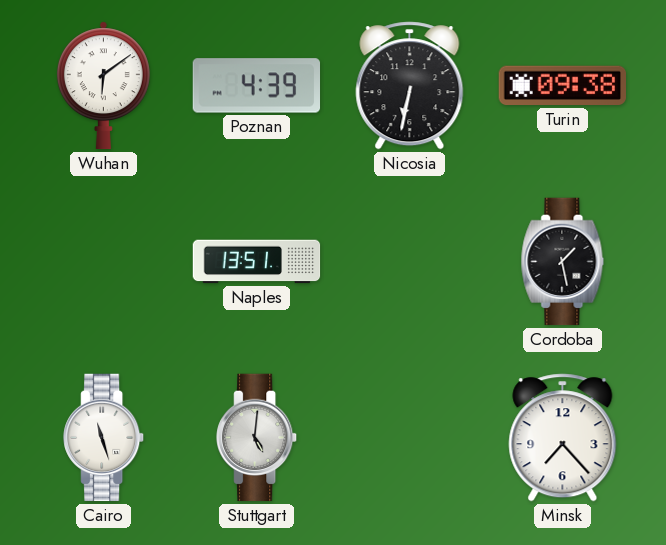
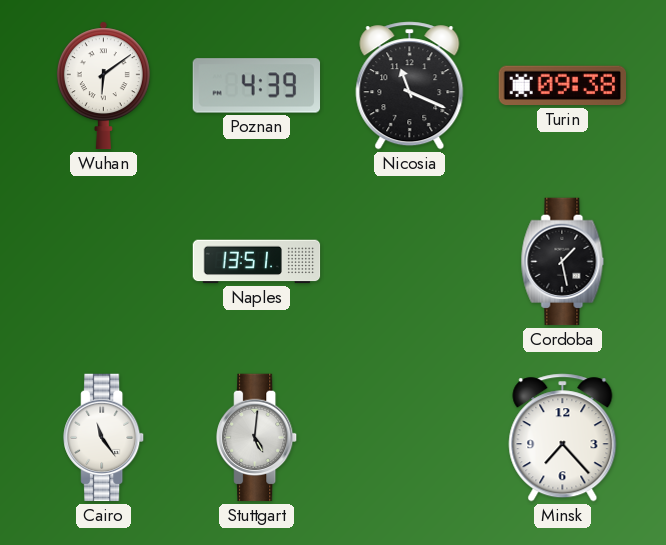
Nicosia: 6:32 -> 11:19
Cairo: 11:27 -> 11:24
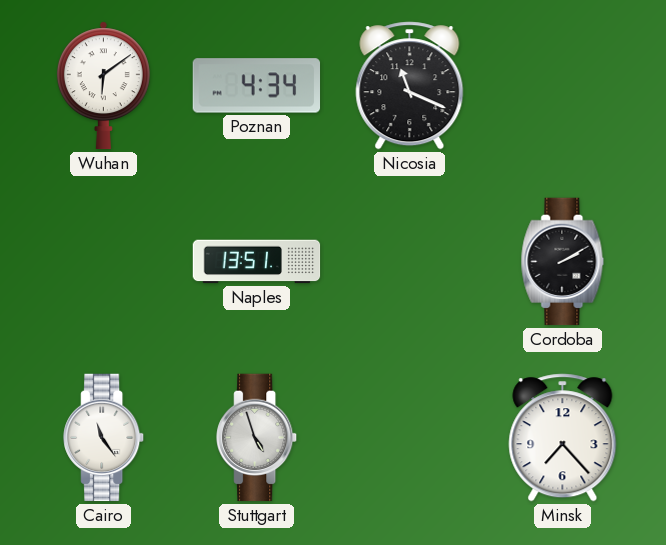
Poznan: 4:39 -> 4:34
Turin: 09:38 -> none
Cordoba: 1:28 -> 2:10
Stuttgart: 5:01 -> 4:57
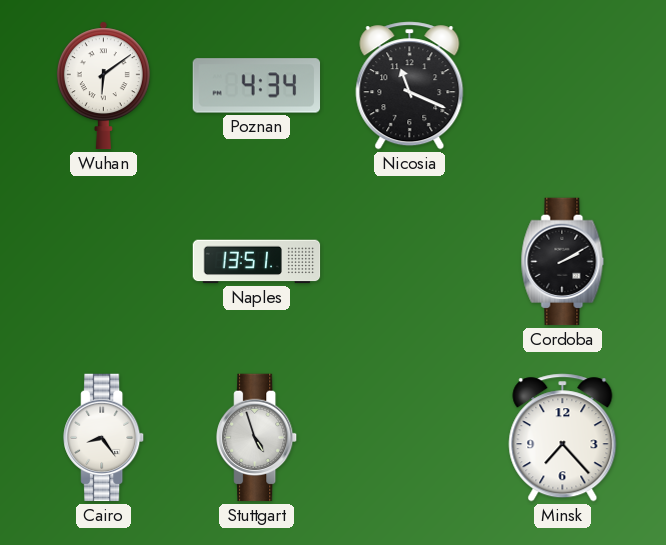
Cairo: 11:24 -> 8:24
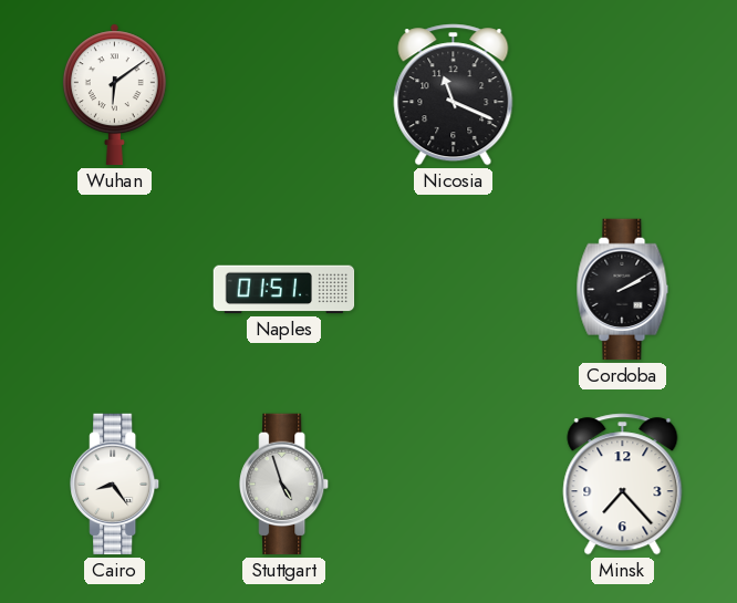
Poznan: 4:34 -> none
Naples: 13:51 -> 01:51
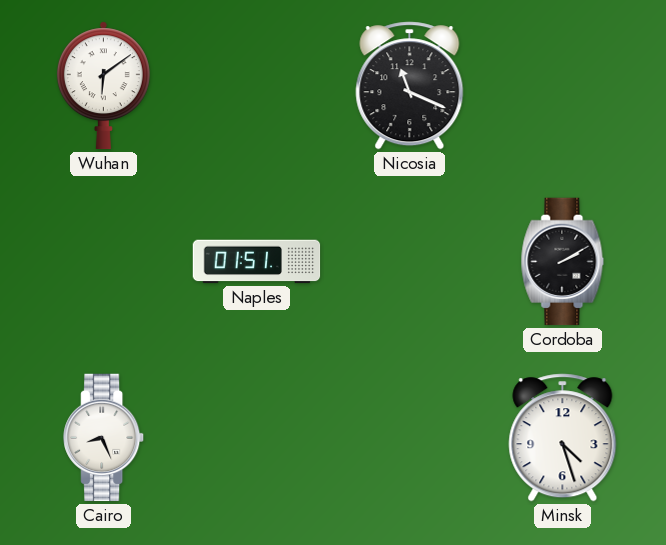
Cairo: 8:24 -> 8:26
Stuttgart: 4:57 -> none
Minsk: 7:23 -> 4:27
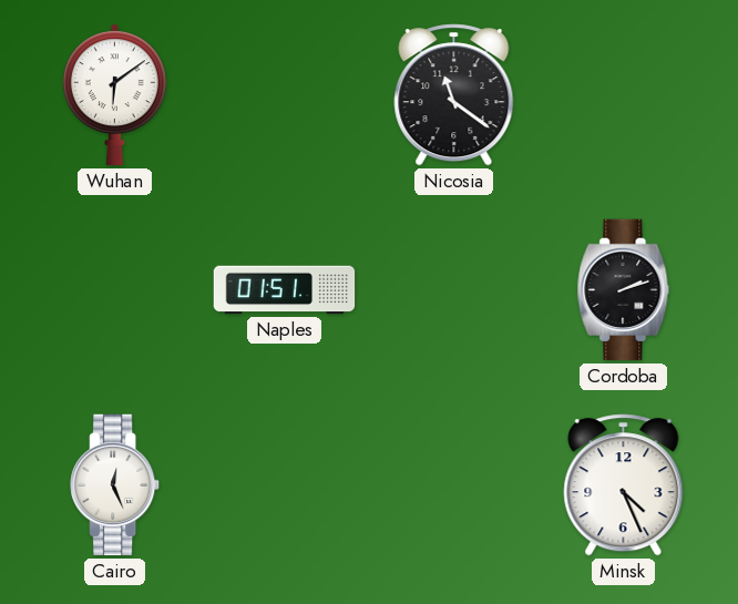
Nicosia: 11:19 -> 11:21
Cordoba: 2:10 -> 2:12
Cairo: 8:26 -> 12:26
Minsk: 4:27 -> 4:26
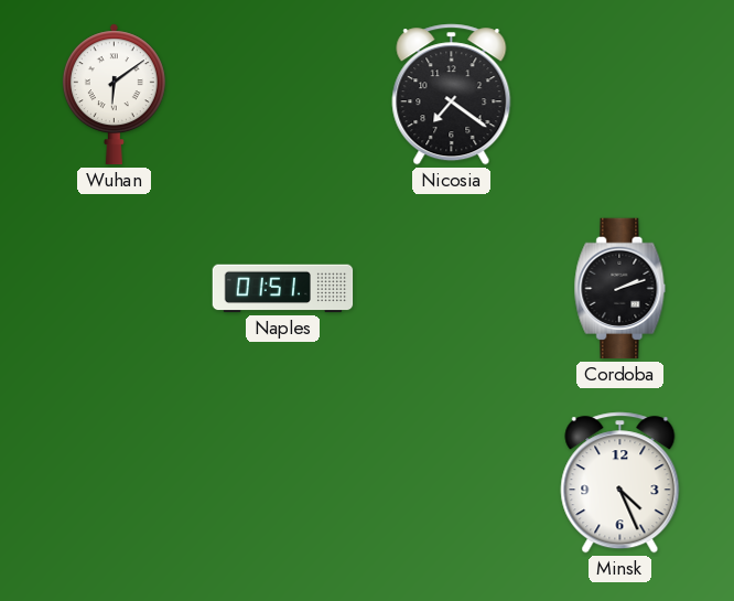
Nicosia: 11:21 -> 7:21
Cairo: 12:26 -> none
